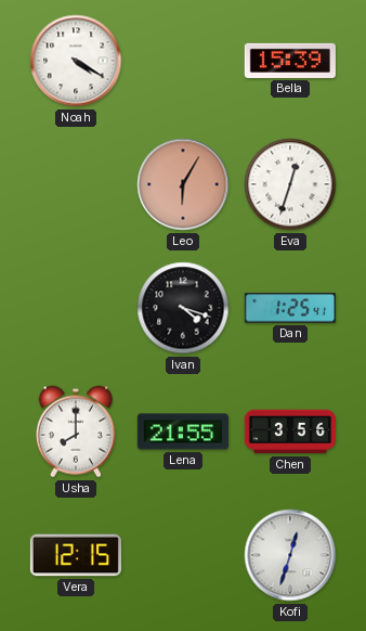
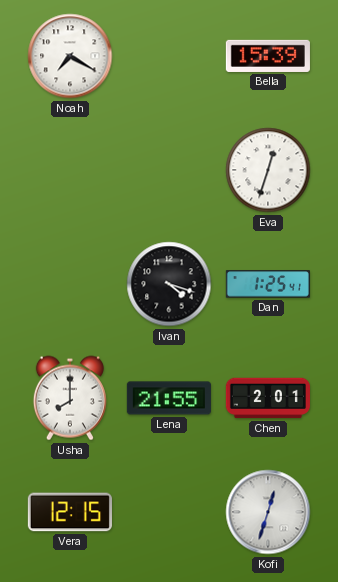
Noah: 4:20 -> 7:20
Leo: 6:05 -> none
Chen: 3:56 -> 2:01
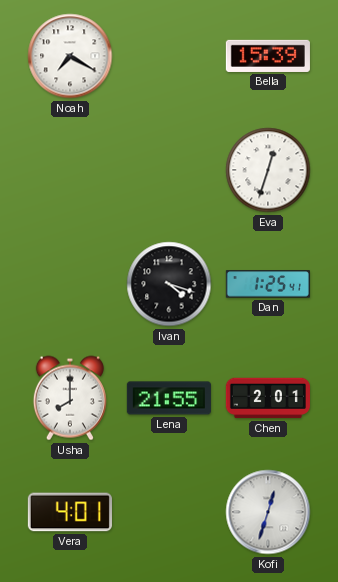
Vera: 12:15 -> 4:01
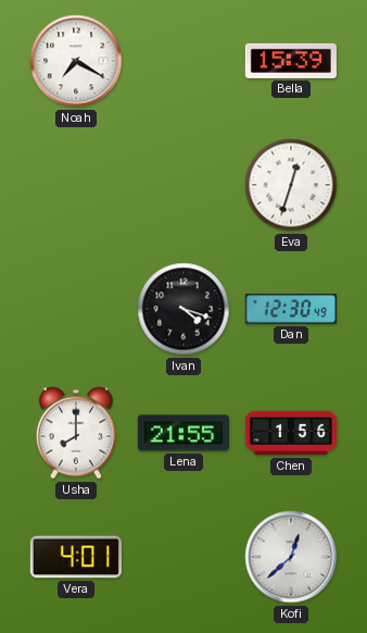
Dan: 1:25 -> 12:30
Chen: 2:01 -> 1:56
Kofi: 12:33 -> 12:38
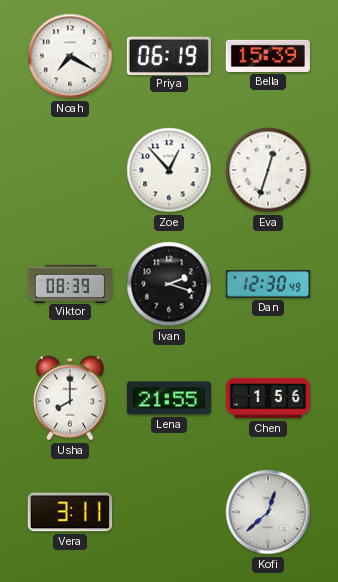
Priya: none -> 06:19
Zoe: none -> 12:53
Viktor: none -> 08:39
Ivan: 4:18 -> 2:18
Vera: 4:01 -> 3:11
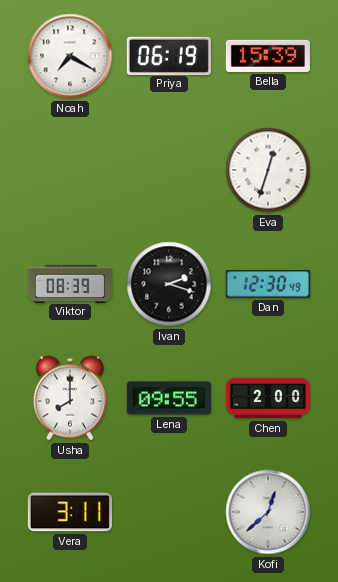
Zoe: 12:53 -> none
Lena: 21:55 -> 09:55
Chen: 1:56 -> 2:00
